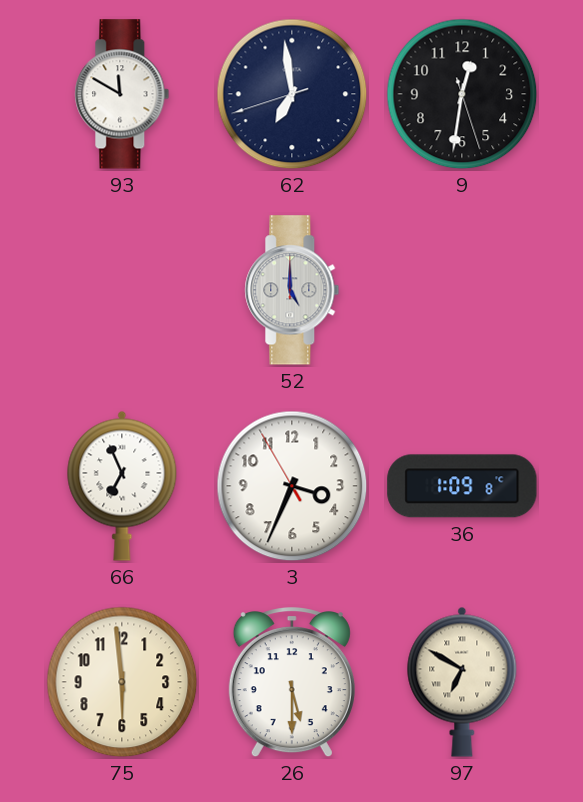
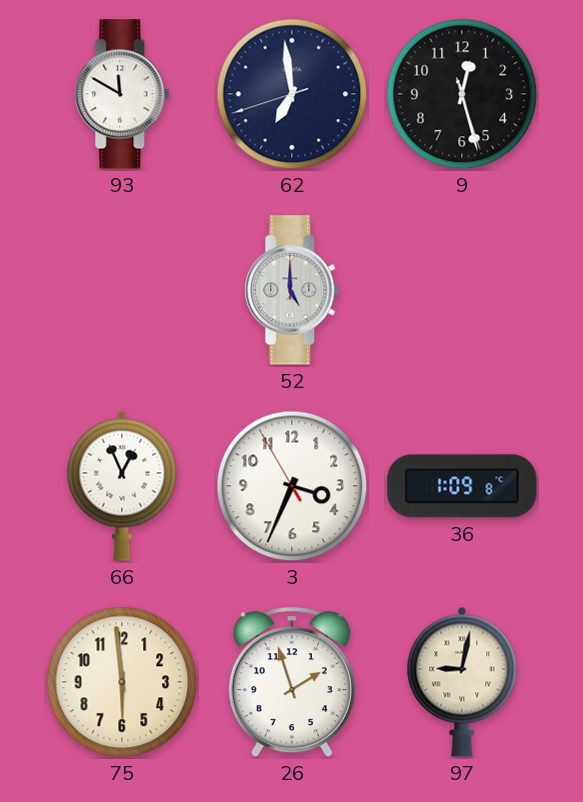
9: 12:31 -> 12:27
66: 6:56 -> 12:56
26: 5:30 -> 1:57
97: 6:50 -> 9:02
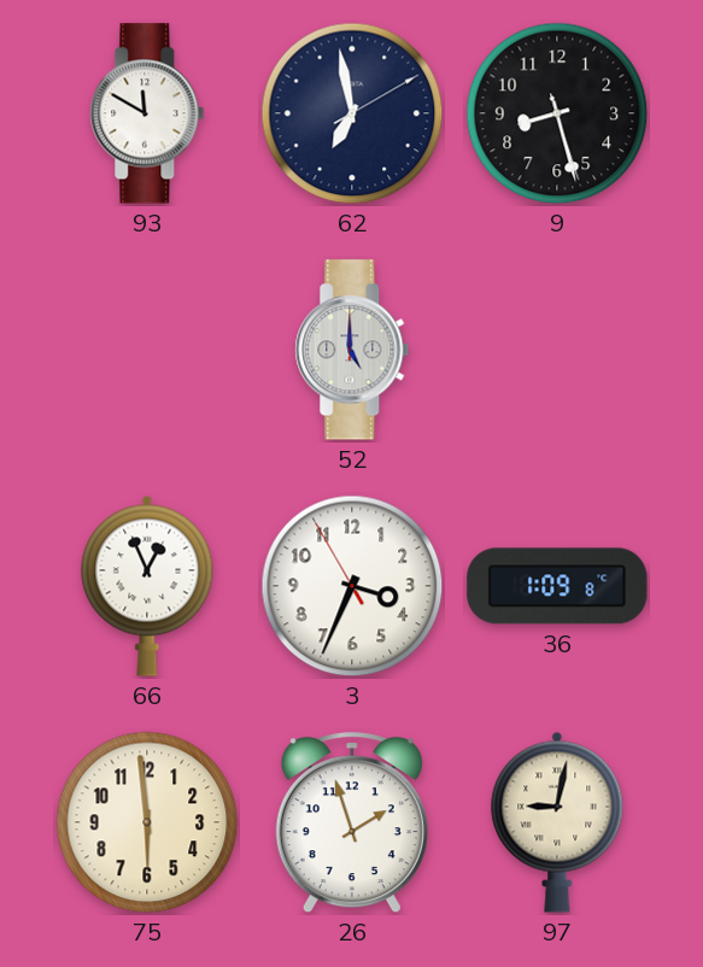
62: 6:58:42 -> 6:58:10
9: 12:27 -> 8:27
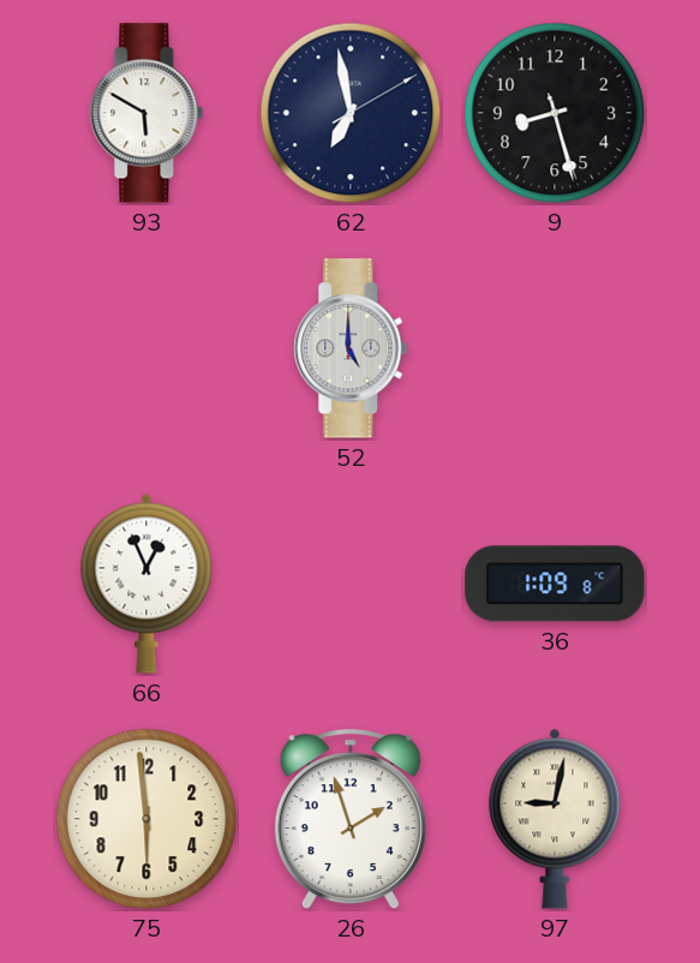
93: 11:50 -> 5:50
3: 3:33 -> none
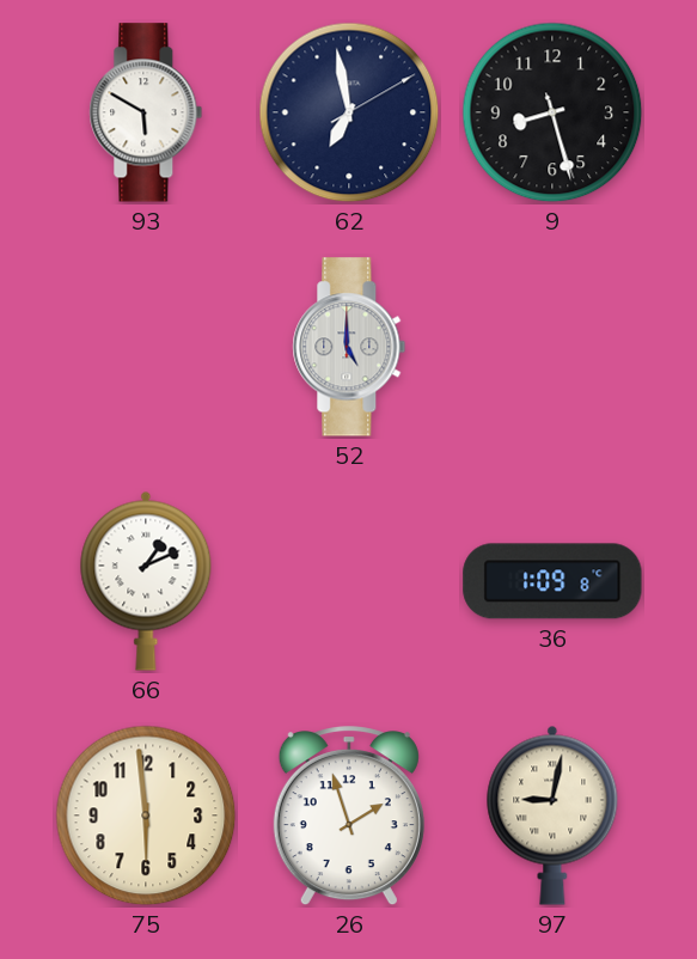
66: 12:56 -> 1:11
